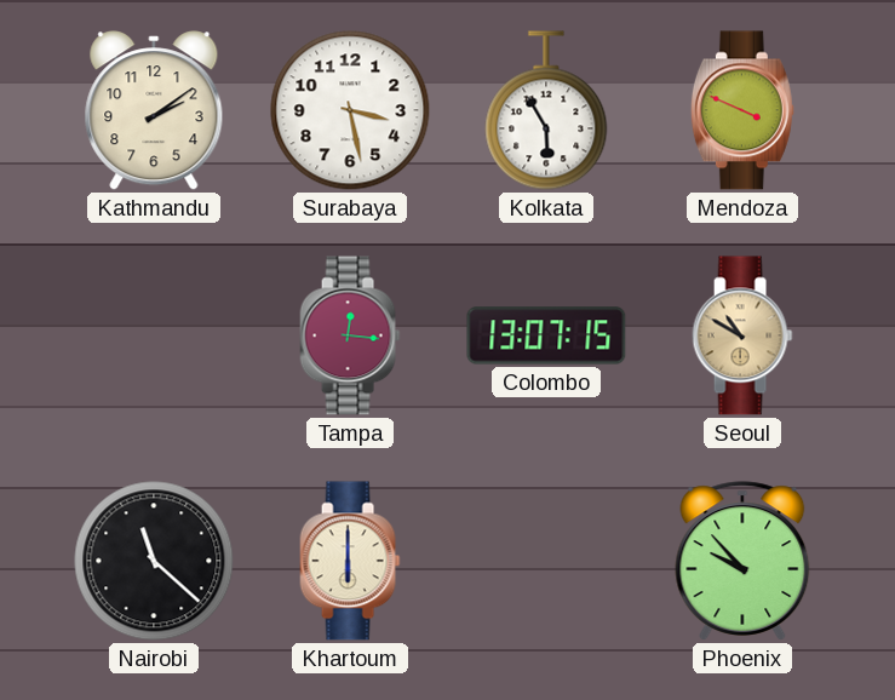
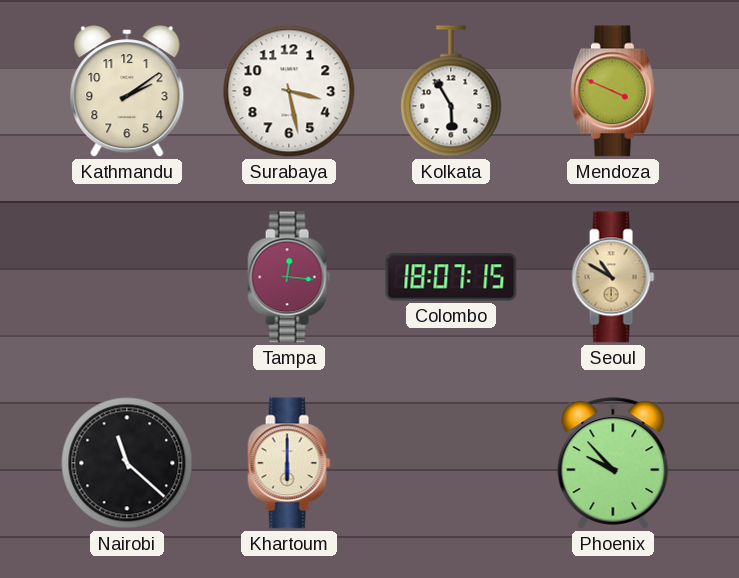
Colombo: 13:07 -> 18:07
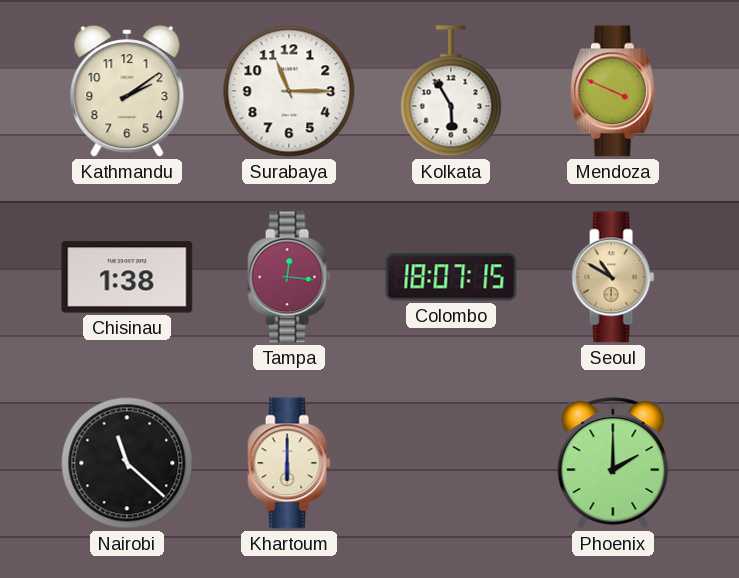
Surabaya: 3:28 -> 11:15
Chisinau: none -> 1:38
Phoenix: 9:53 -> 2:00
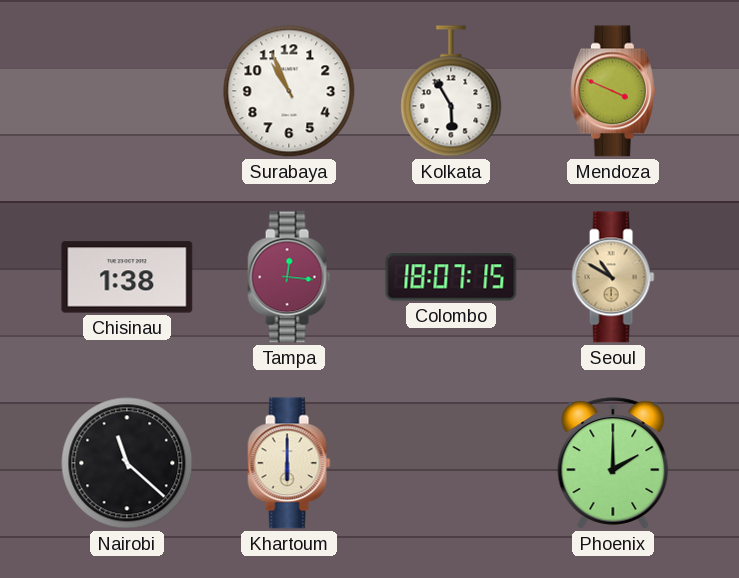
Kathmandu: 2:09 -> none
Surabaya: 11:15 -> 10:56
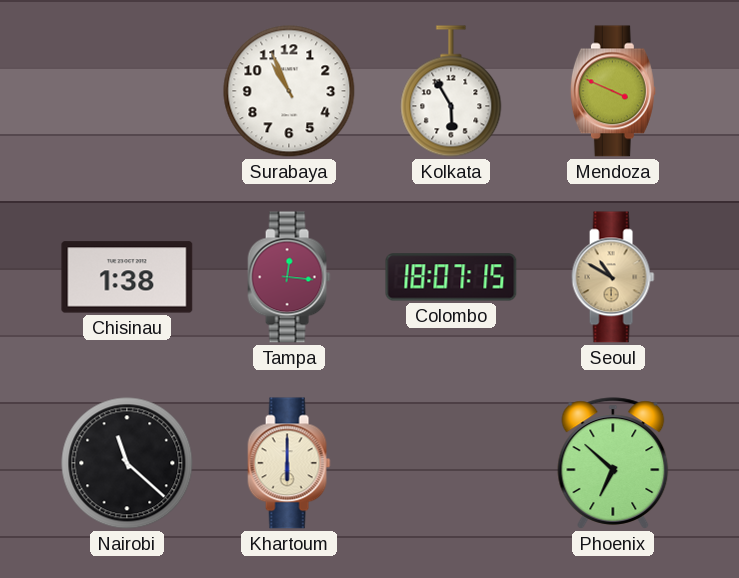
Phoenix: 2:00 -> 6:52
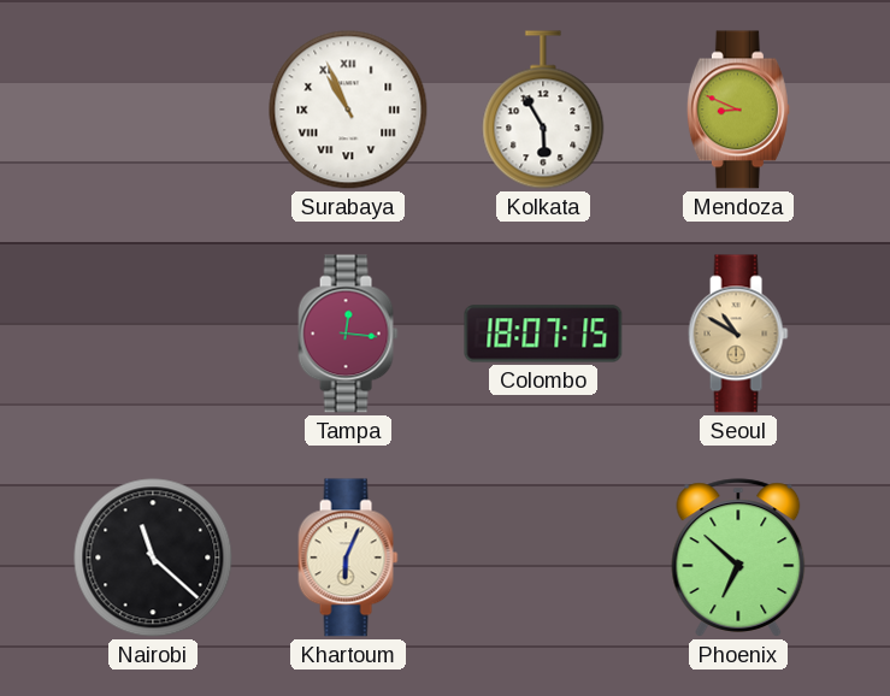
Surabaya numerals: Arabic -> Roman
Mendoza: 3:49 -> 8:49
Chisinau: 1:38 -> none
Khartoum: 6:00 -> 6:04
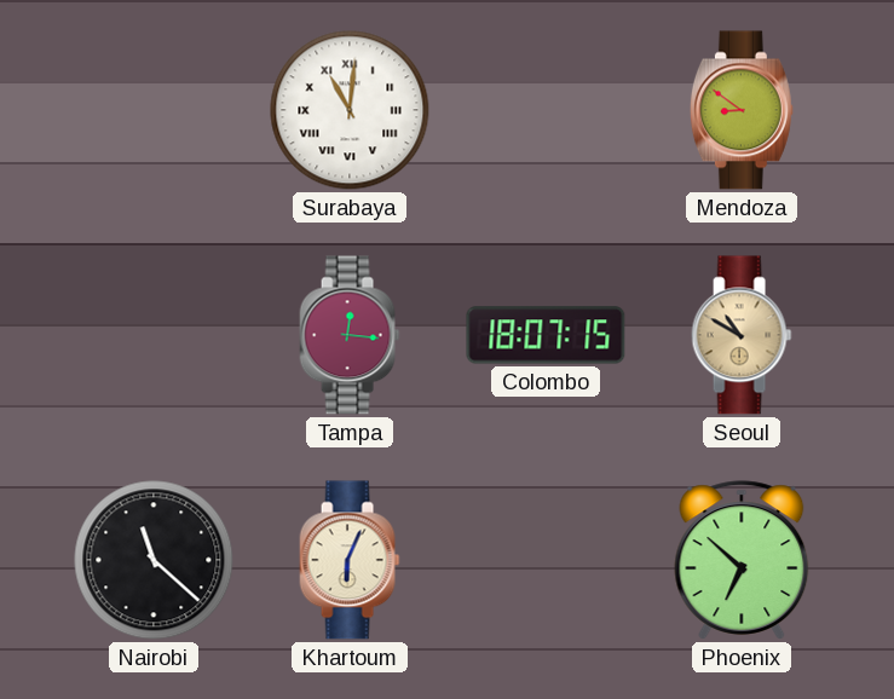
Surabaya: 10:56 -> 11:01
Kolkata: 5:55 -> none
Mendoza: 8:49 -> 8:51
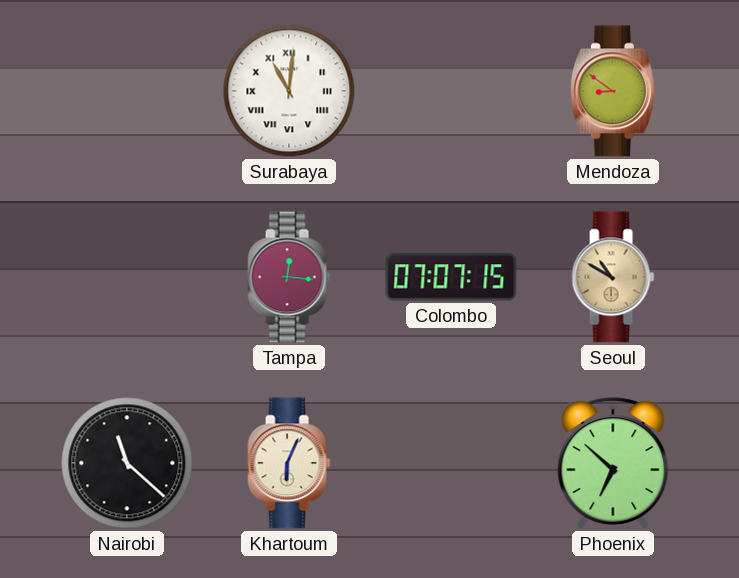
Colombo: 18:07 -> 07:07
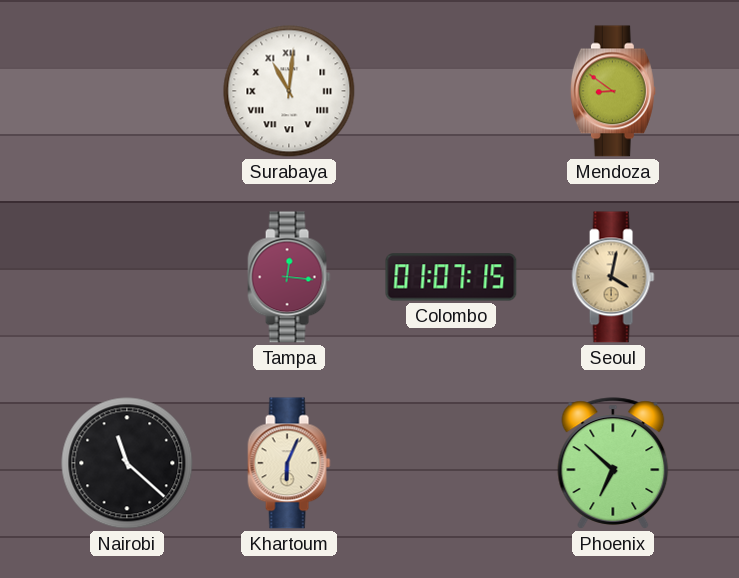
Colombo: 07:07 -> 01:07
Seoul: 10:50 -> 4:02
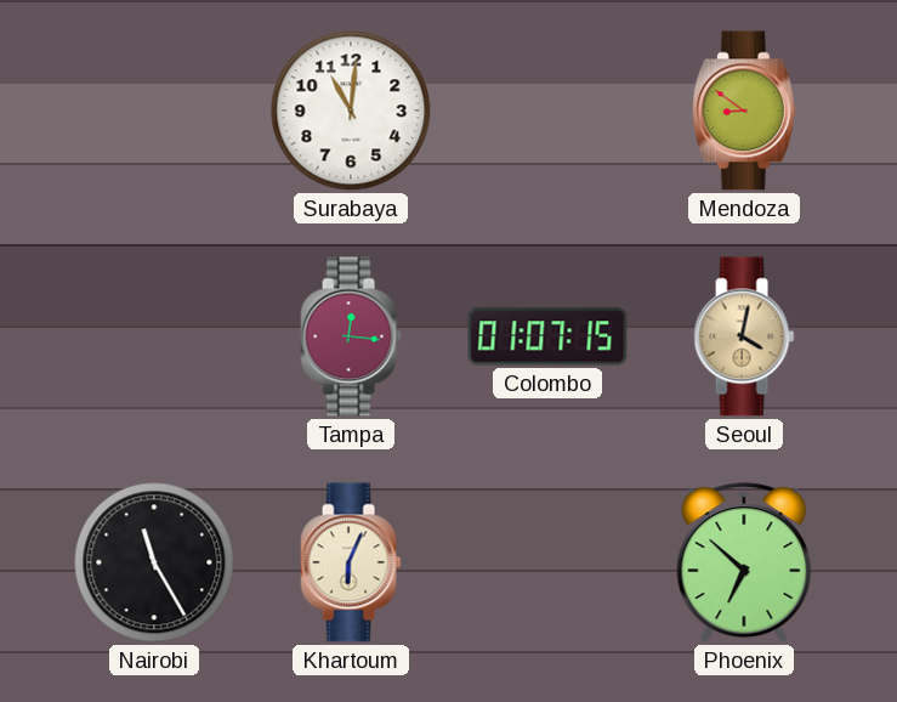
Surabaya numerals: Roman -> Arabic
Nairobi: 11:22 -> 11:25
